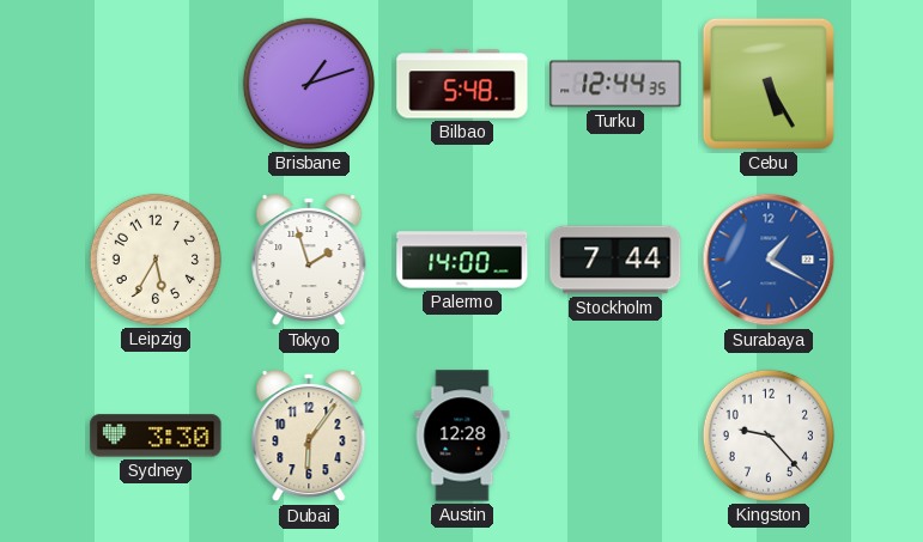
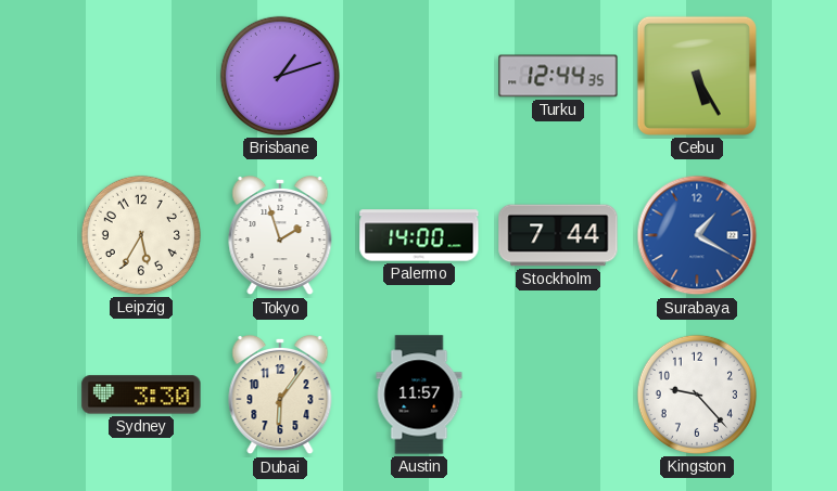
Bilbao: 5:48 -> none
Austin: 12:28 -> 11:57
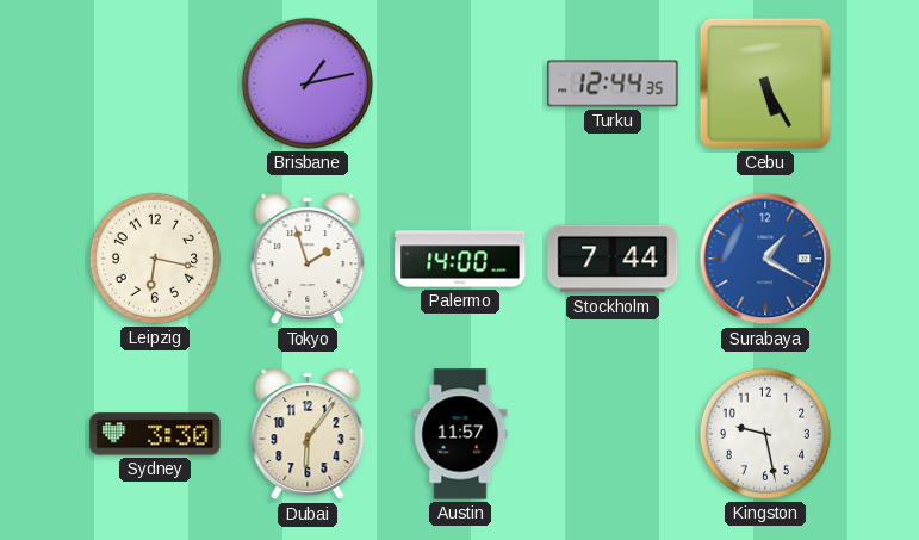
Brisbane: 1:12 -> 1:13
Leipzig: 5:35 -> 6:17
Kingston: 9:23 -> 9:28
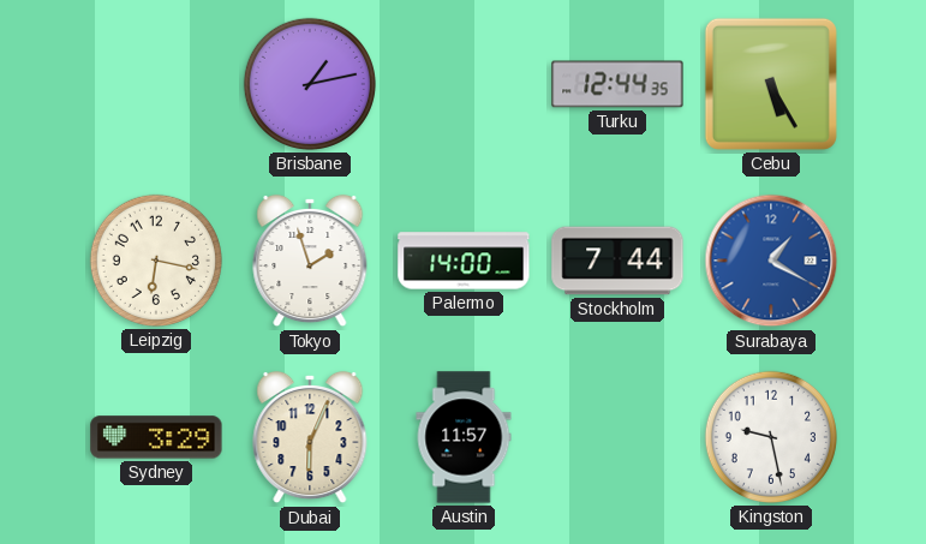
Sydney: 3:30 -> 3:29
Dubai: 6:06 -> 6:04
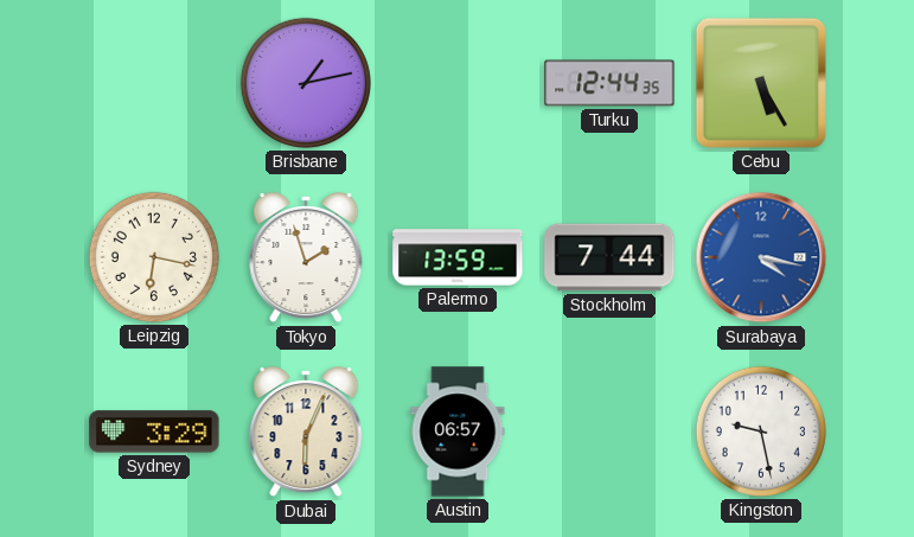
Palermo: 14:00 -> 13:59
Surabaya: 1:20 -> 4:17
Austin: 11:57 -> 06:57
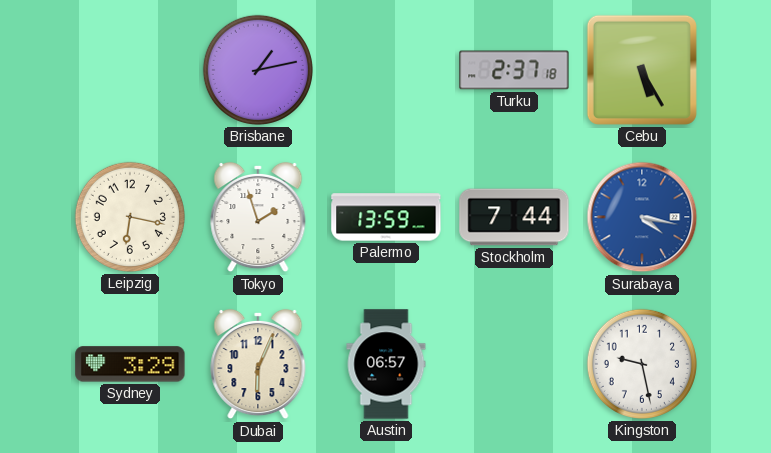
Turku: 12:44 -> 2:37
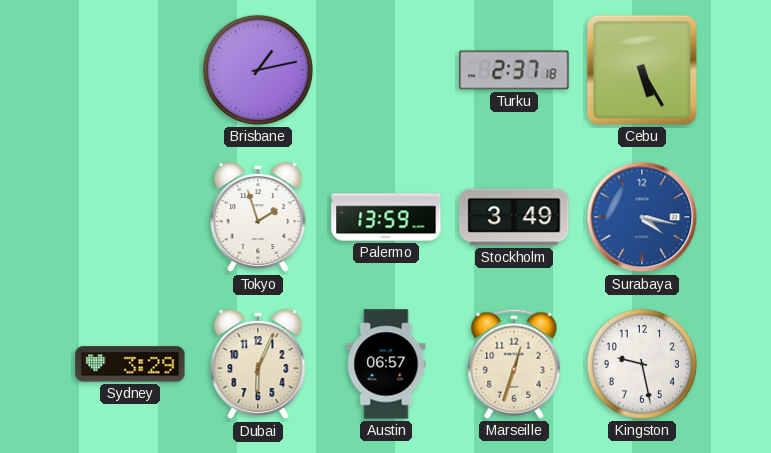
Leipzig: 6:17 -> none
Stockholm: 7:44 -> 3:49
Marseille: none -> 12:33
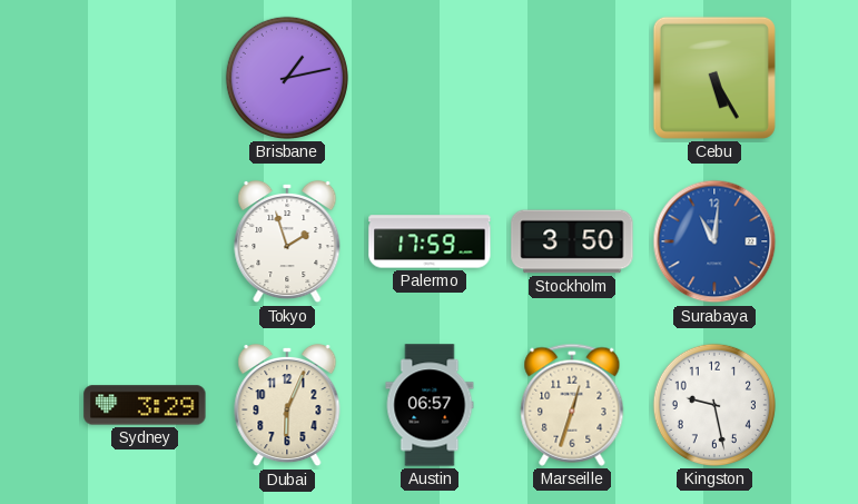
Turku: 2:37 -> none
Palermo: 13:59 -> 17:59
Stockholm: 3:49 -> 3:50
Surabaya: 4:17 -> 11:01
